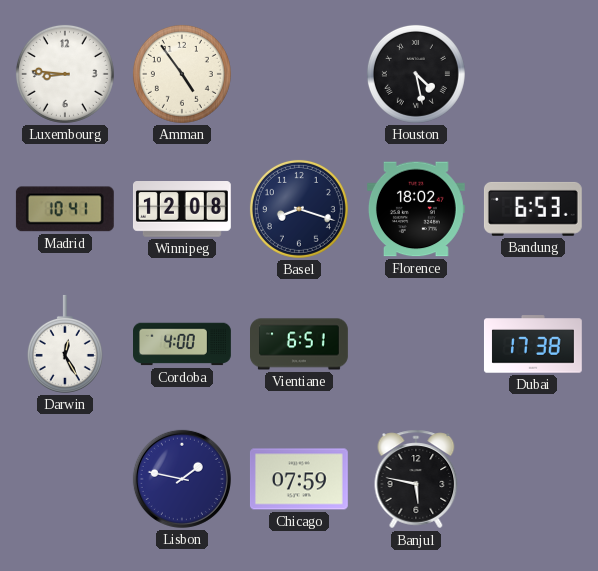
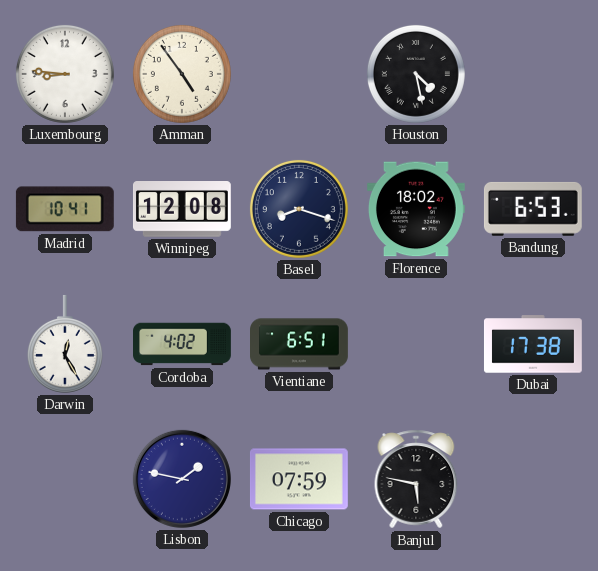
Cordoba: 4:00 -> 4:02
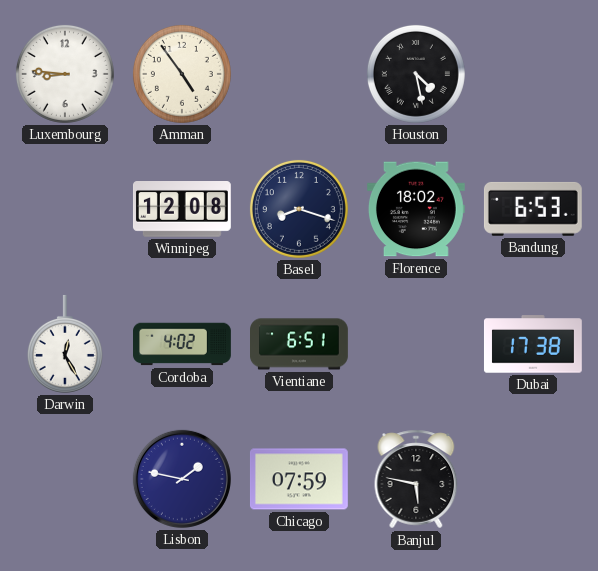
Madrid: 10:41 -> none
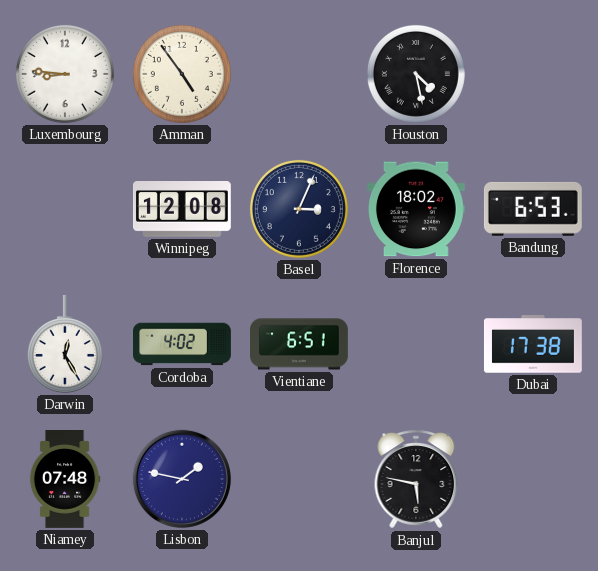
Basel: 8:18 -> 3:04
Niamey: none -> 07:48
Chicago: 07:59 -> none
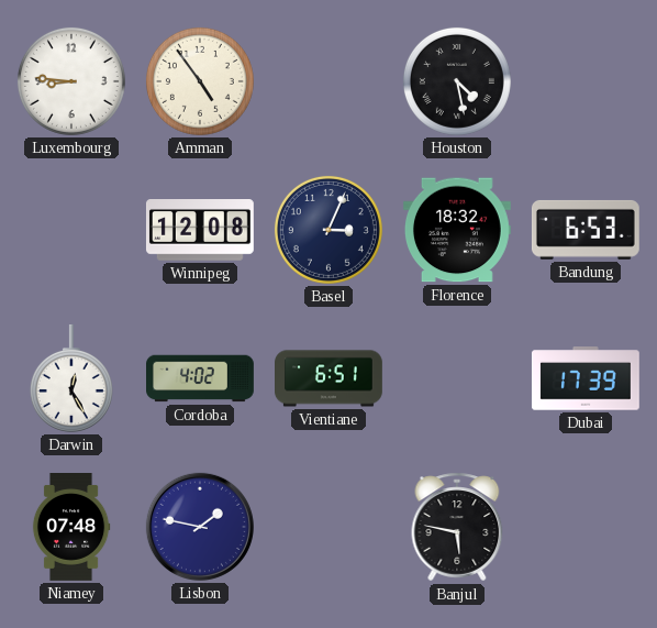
Florence: 18:02 -> 18:32
Dubai: 17:38 -> 17:39
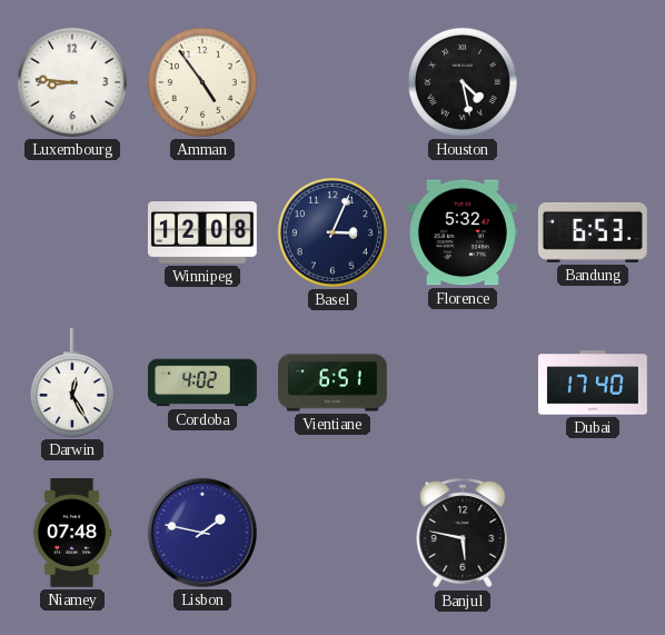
Florence: 18:32 -> 5:32
Dubai: 17:39 -> 17:40
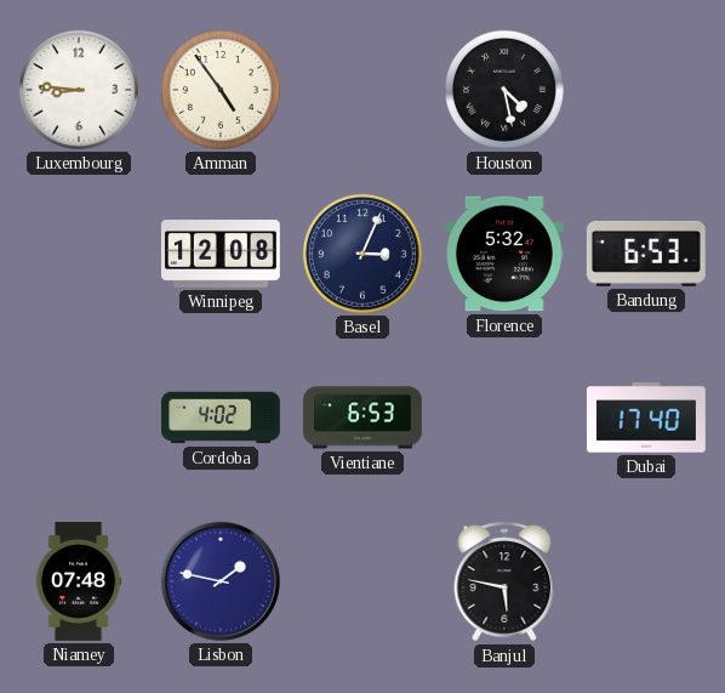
Darwin: 12:25 -> none
Vientiane: 6:51 -> 6:53
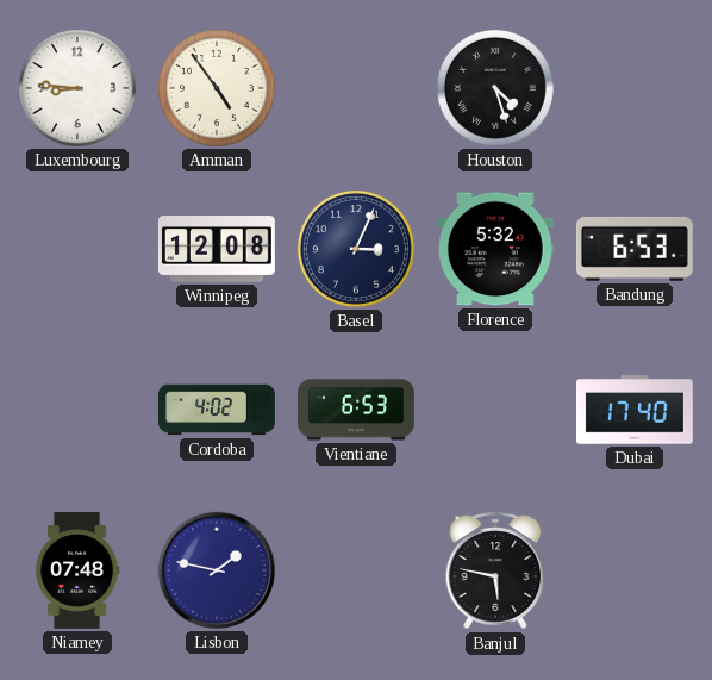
Houston: 4:28 -> 4:27
